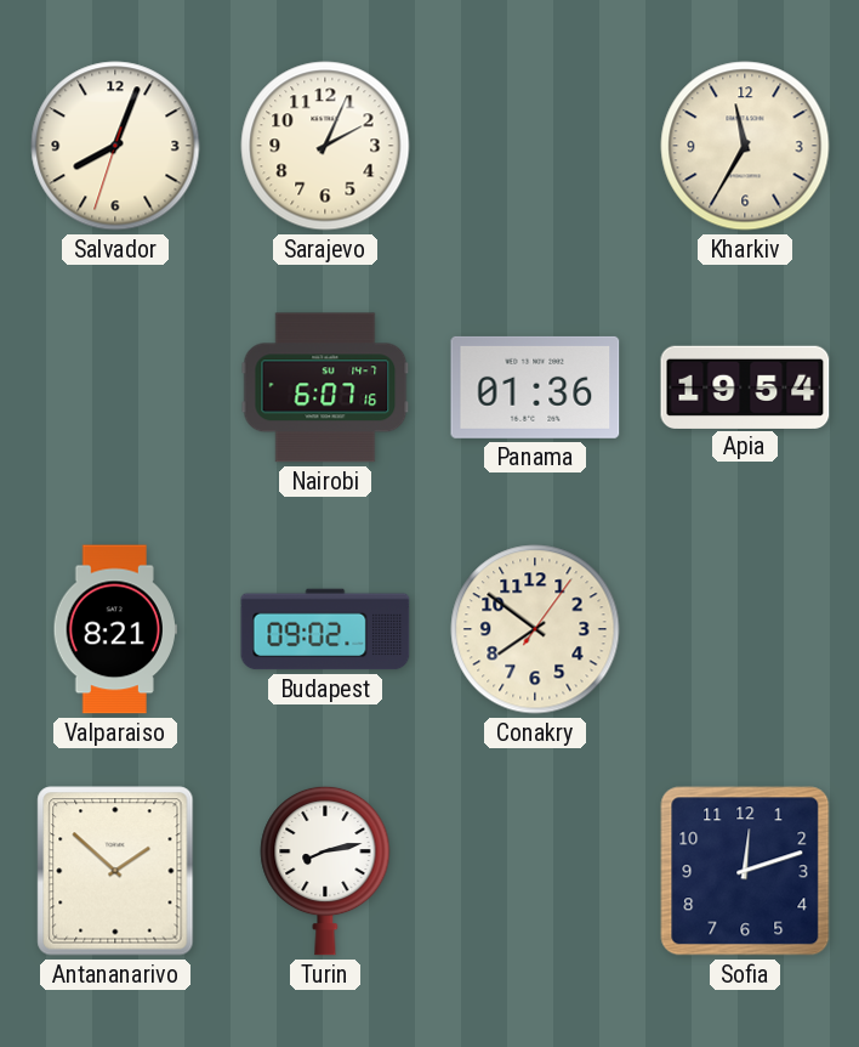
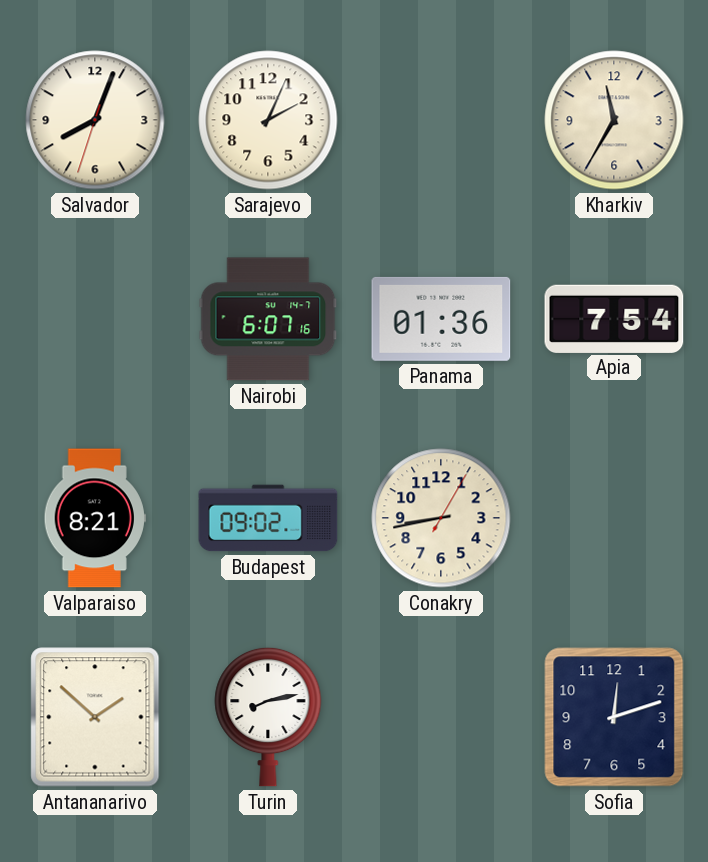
Apia: 19:54 -> 7:54
Conakry: 7:51 -> 8:43
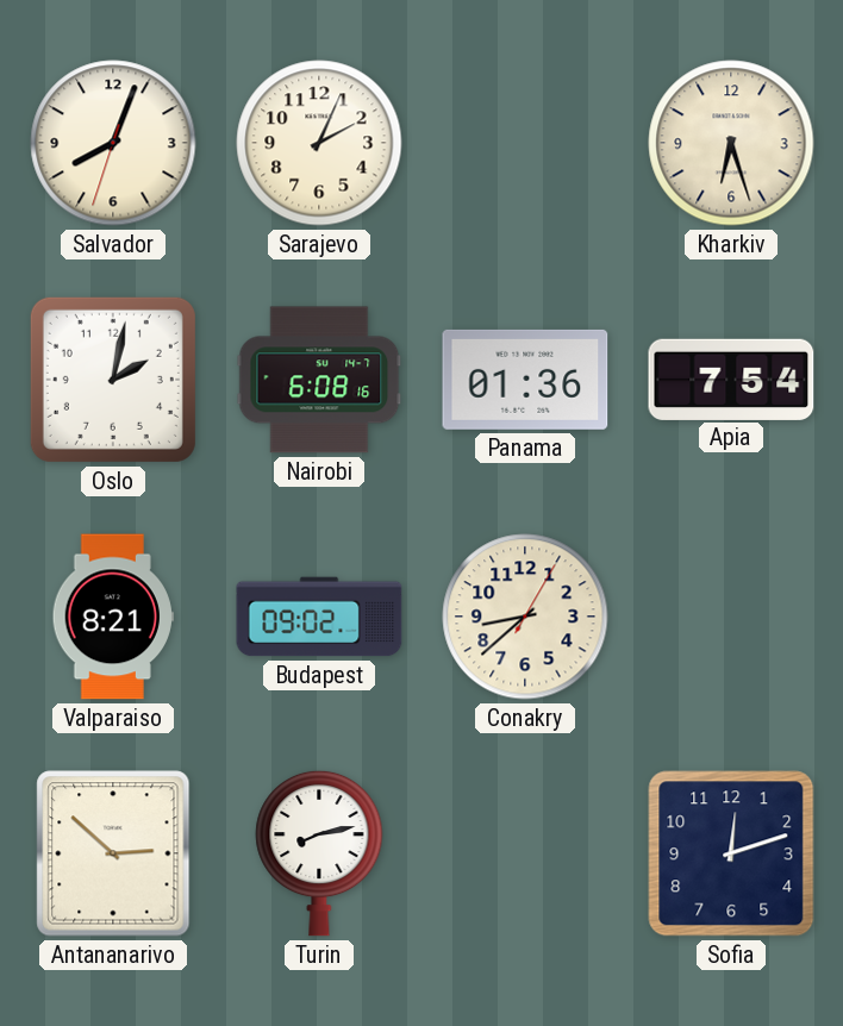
Kharkiv: 11:35 -> 6:27
Oslo: none -> 2:02
Nairobi: 6:07 -> 6:08
Conakry: 8:43 -> 8:38
Antananarivo: 1:52 -> 2:52
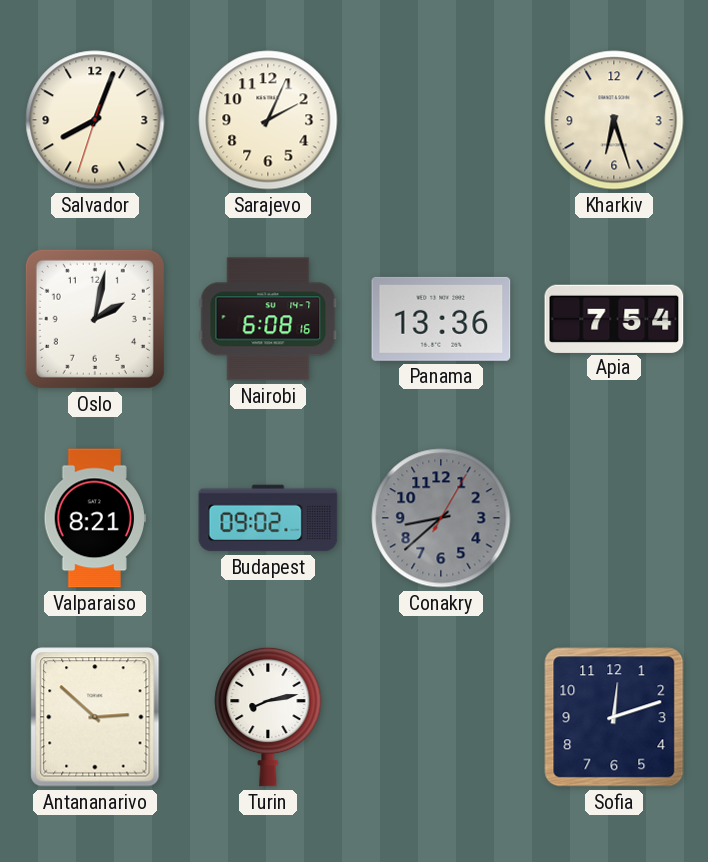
Panama: 01:36 -> 13:36
Conakry dial: cream -> grey
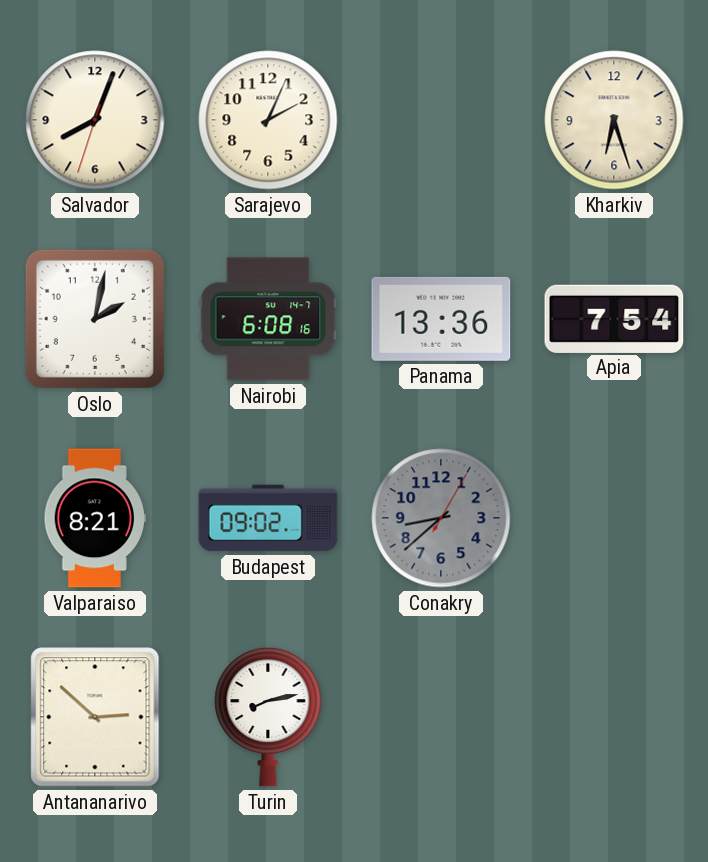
Sofia: 12:12 -> none
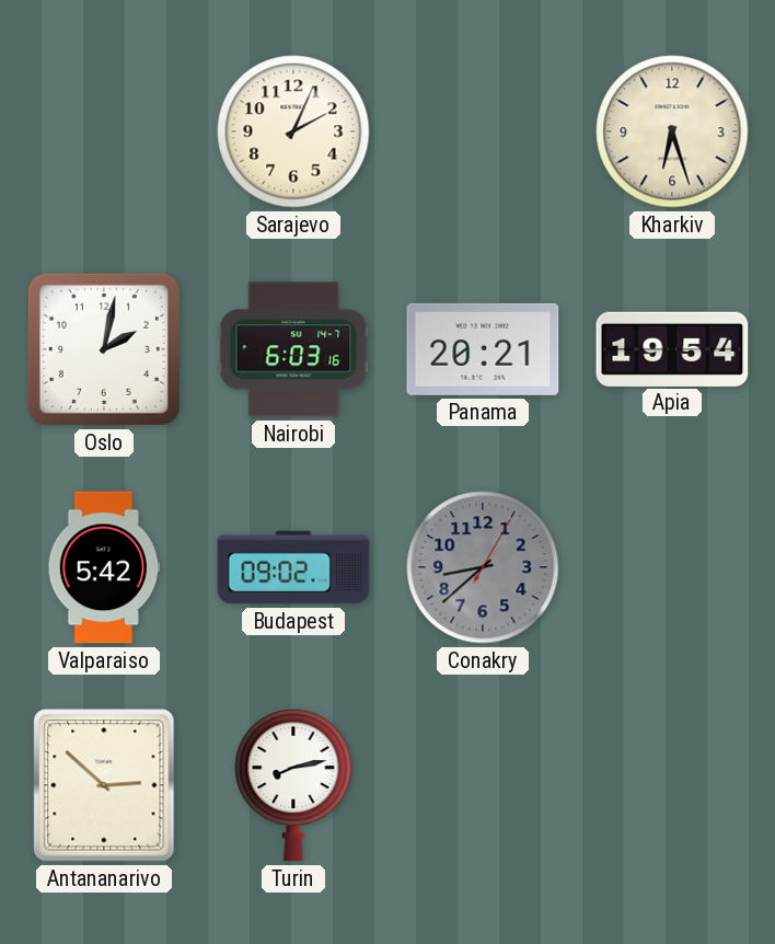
Salvador: 8:03 -> none
Nairobi: 6:08 -> 6:03
Panama: 13:36 -> 20:21
Apia: 7:54 -> 19:54
Valparaiso: 8:21 -> 5:42
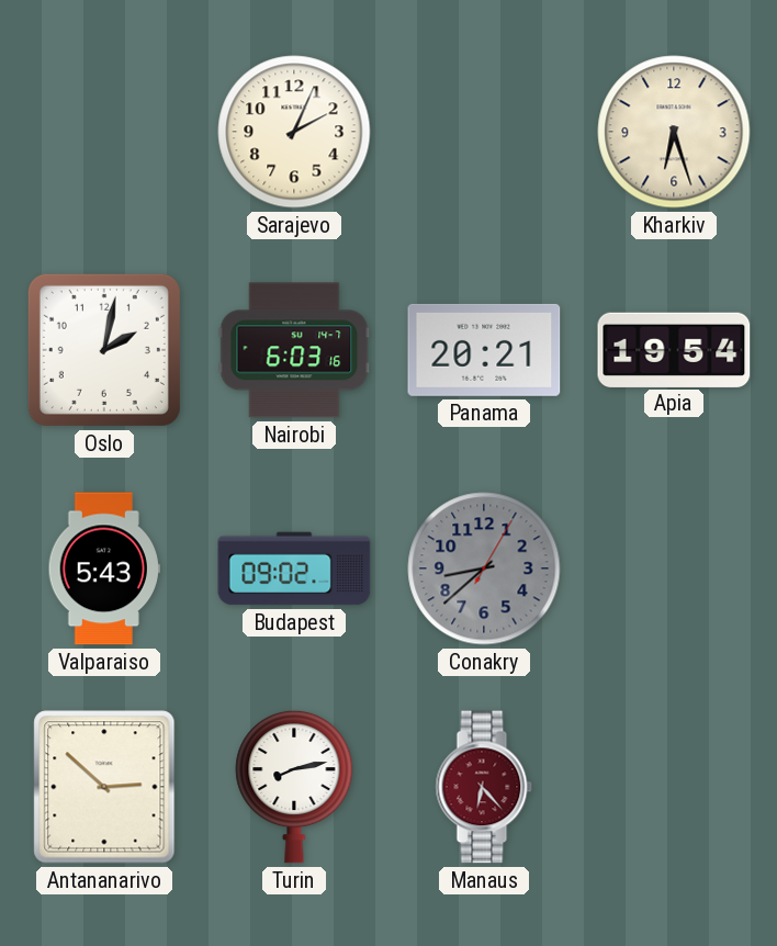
Valparaiso: 5:42 -> 5:43
Manaus: none -> 6:23
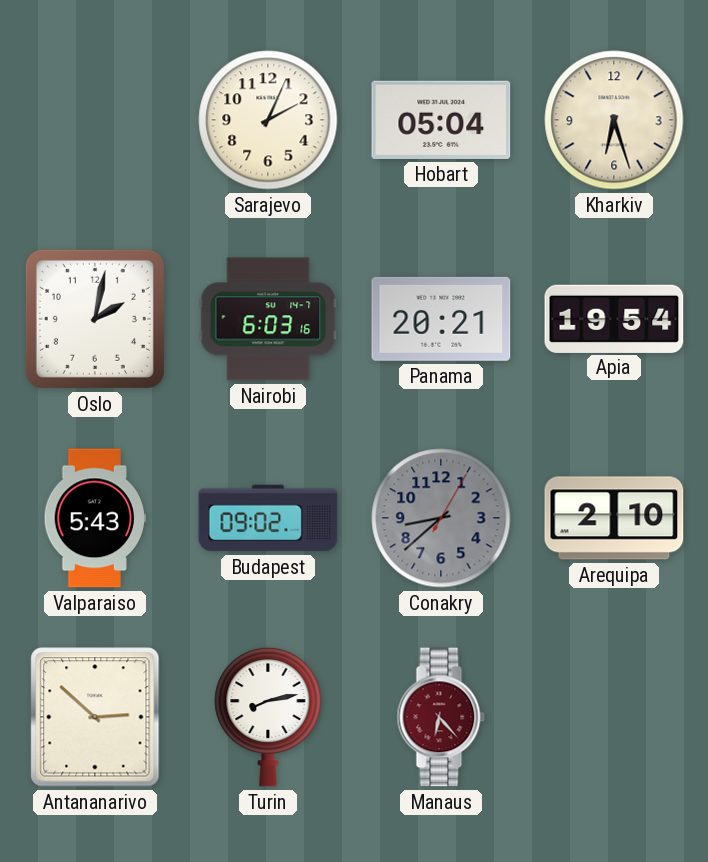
Hobart: none -> 05:04
Arequipa: none -> 2:10
